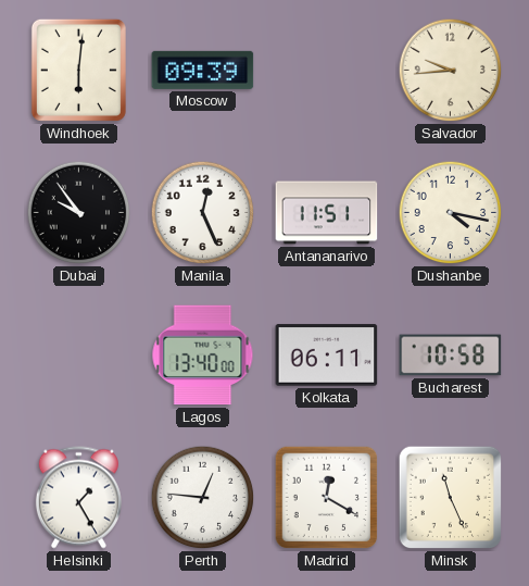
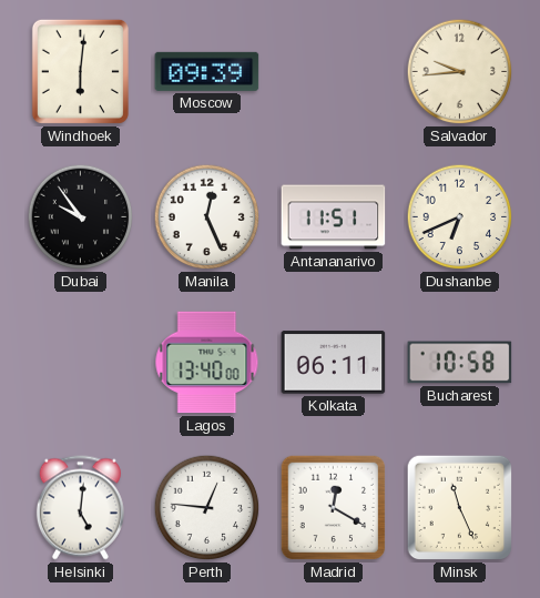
Dushanbe: 4:17 -> 6:41
Helsinki: 1:25 -> 5:01
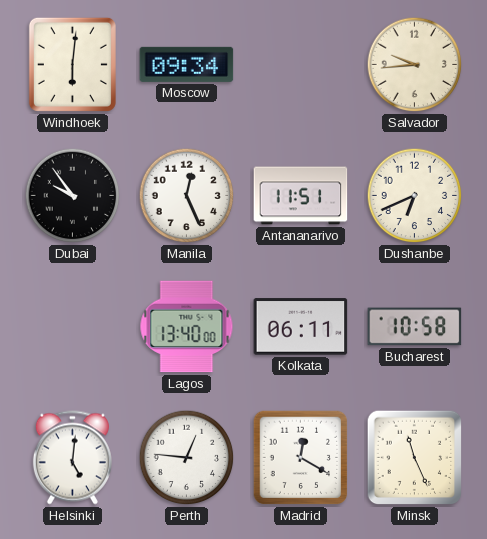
Moscow: 09:39 -> 09:34
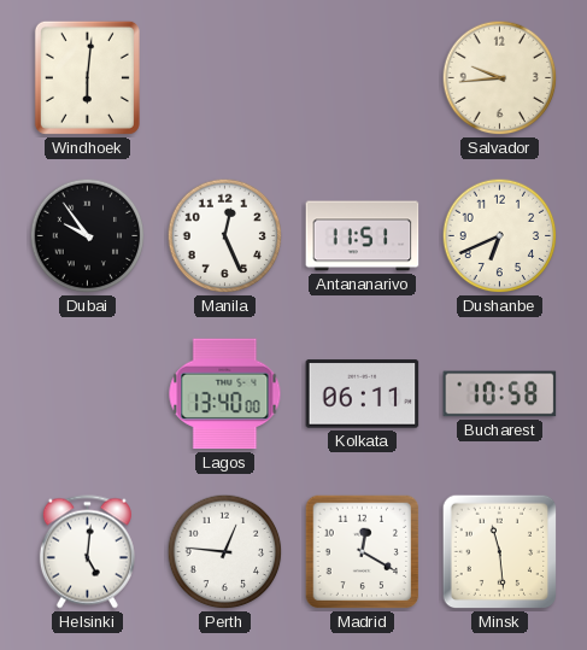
Moscow: 09:34 -> none
Minsk: 11:26 -> 11:29
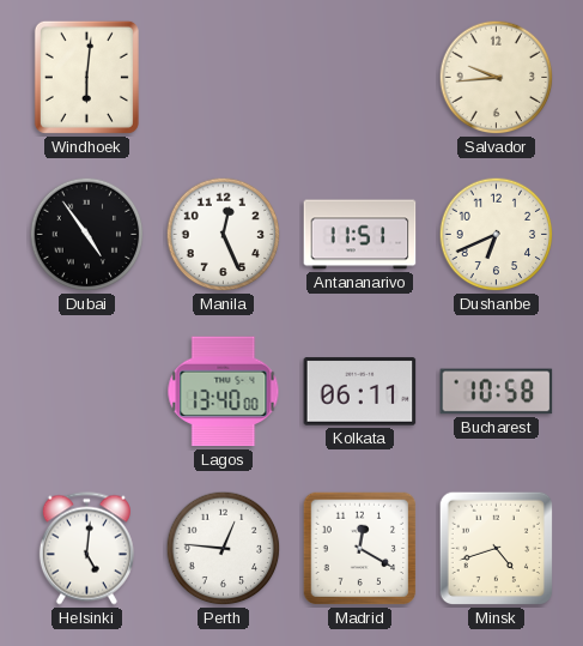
Dubai: 9:54 -> 4:54
Minsk: 11:29 -> 4:42
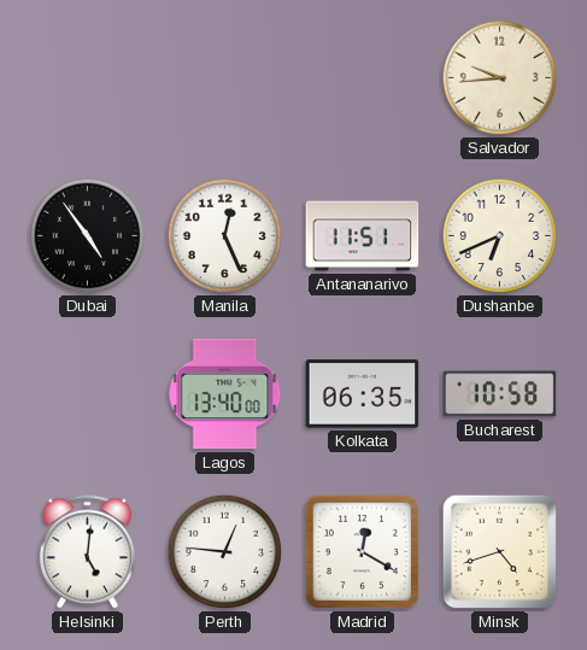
Windhoek: 6:01 -> none
Kolkata: 06:11 -> 06:35
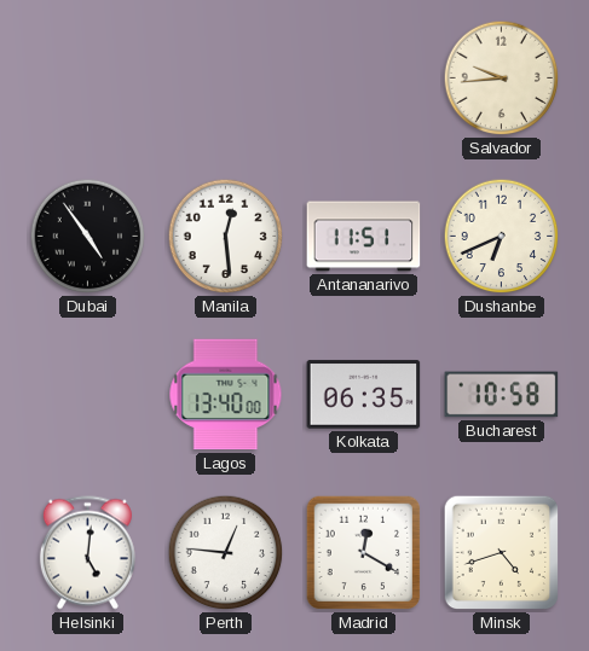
Manila: 12:26 -> 12:29
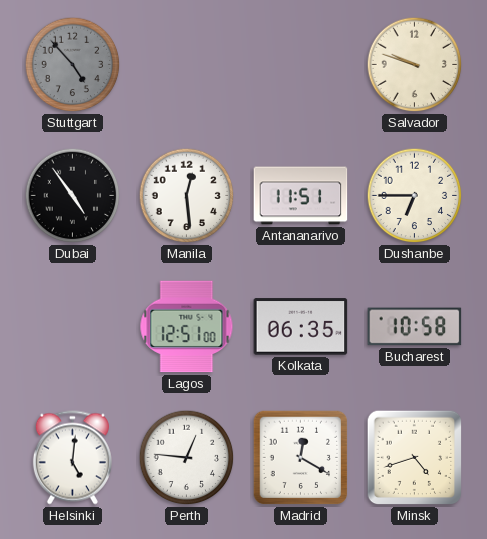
Stuttgart: none -> 4:53
Salvador: 9:44 -> 9:48
Dushanbe: 6:41 -> 6:45
Lagos: 13:40 -> 12:51
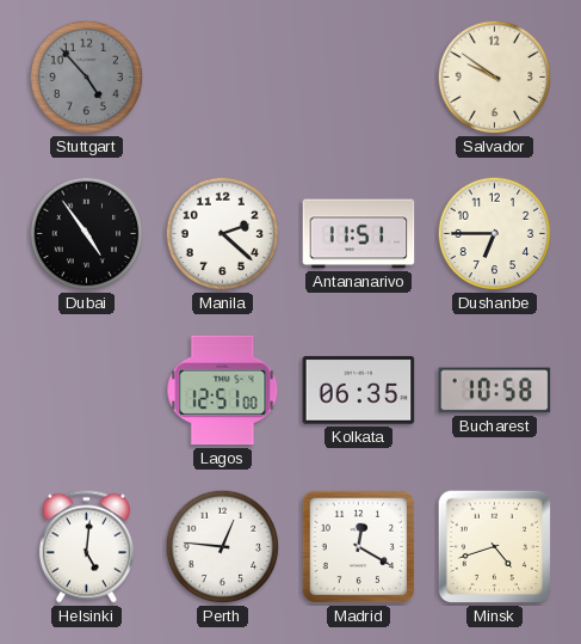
Salvador: 9:48 -> 9:51
Manila: 12:29 -> 2:22
